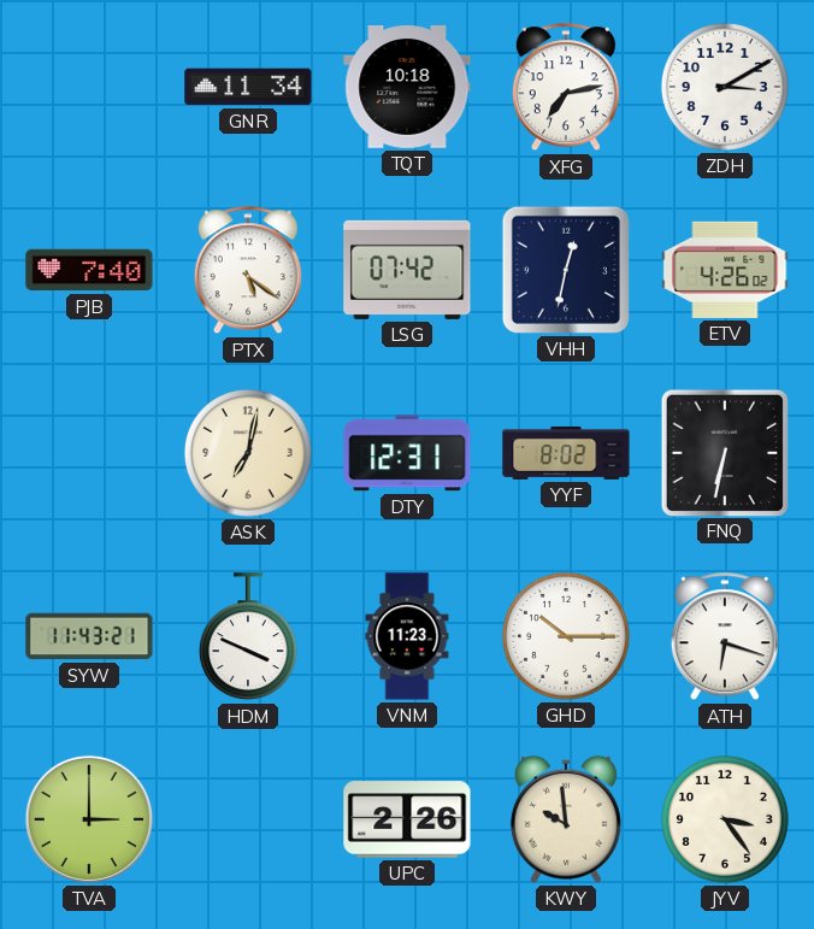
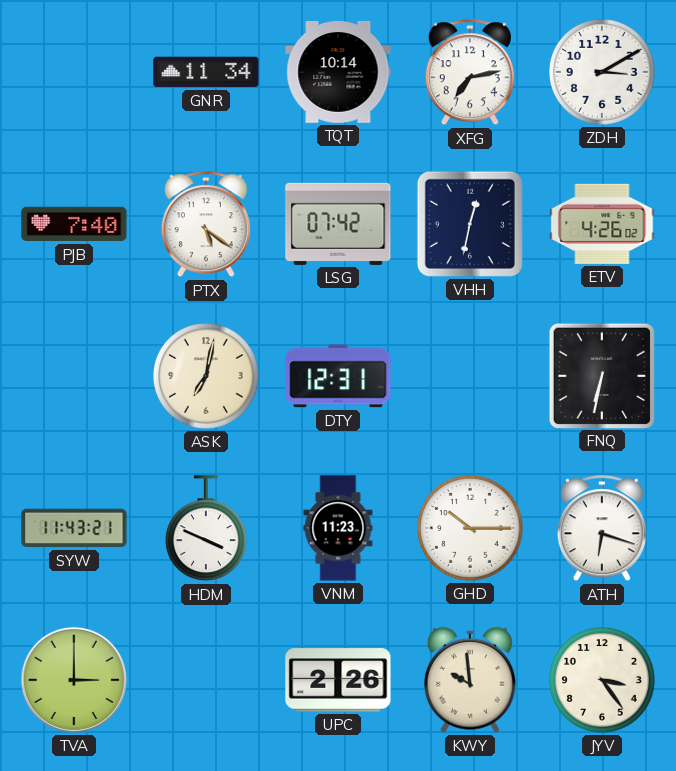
TQT: 10:18 -> 10:14
YYF: 8:02 -> none
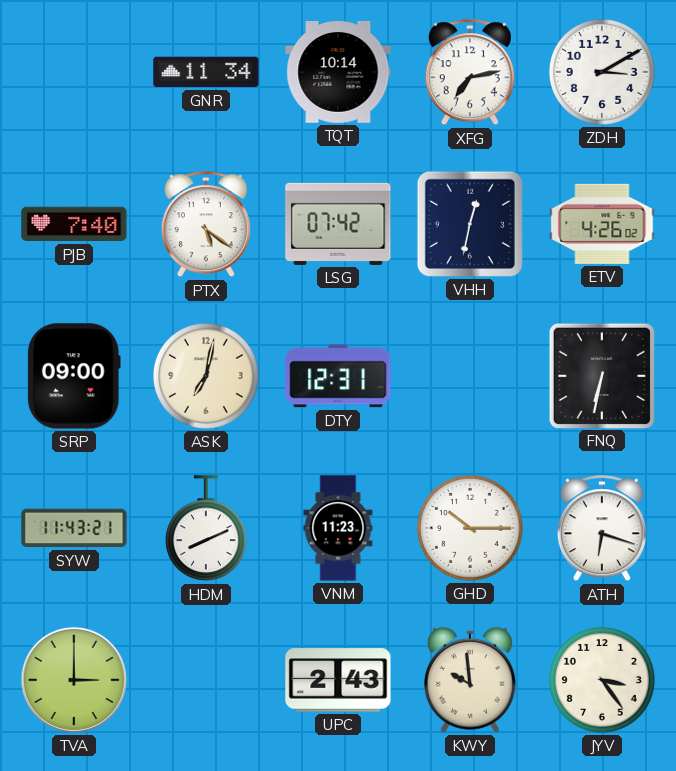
SRP: none -> 09:00
HDM: 3:49 -> 8:11
UPC: 2:26 -> 2:43
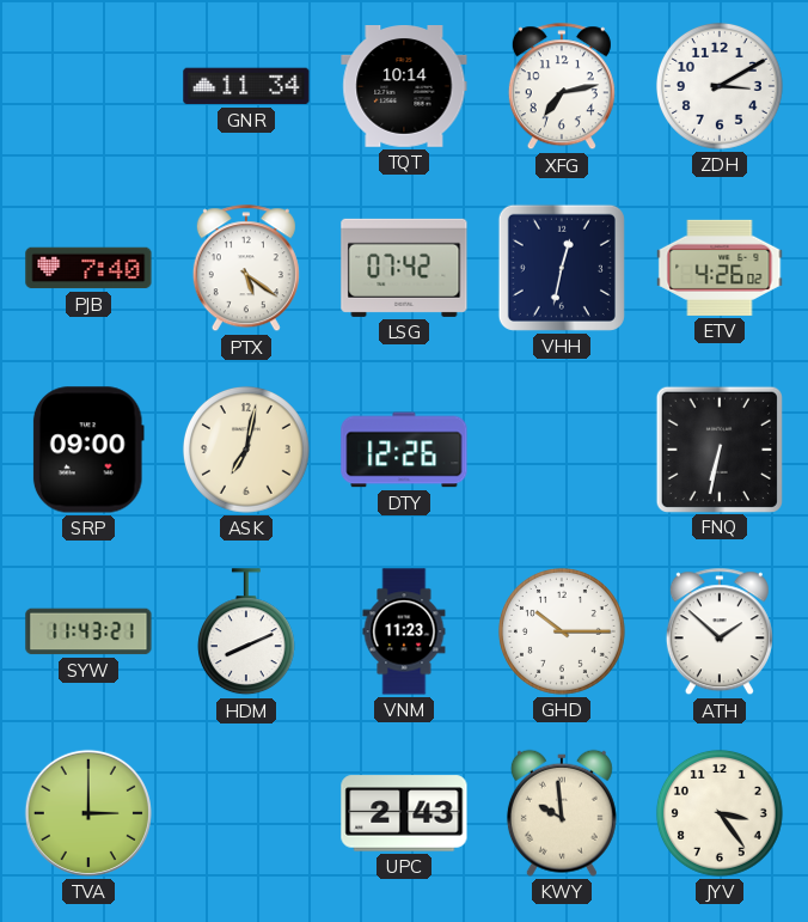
DTY: 12:31 -> 12:26
ATH: 6:18 -> 1:52
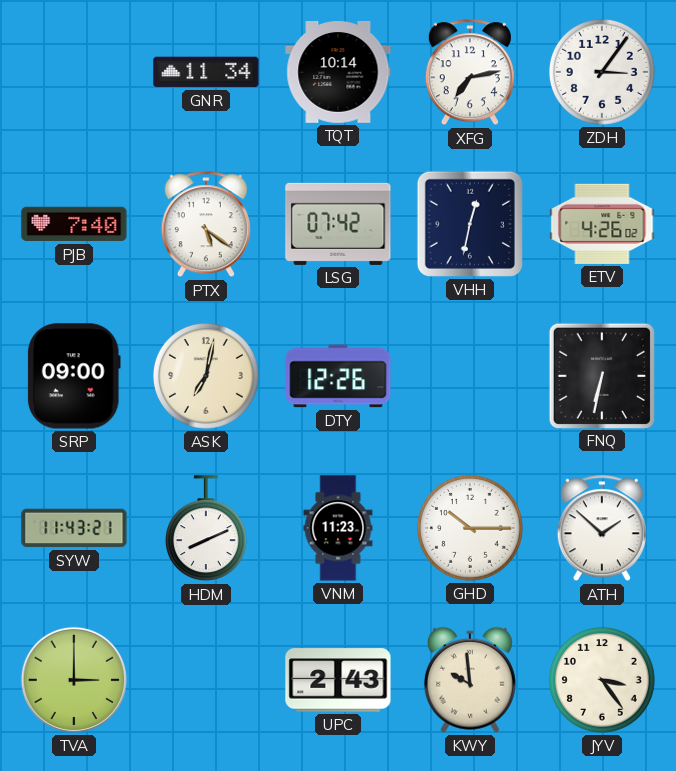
ZDH: 3:10 -> 3:06
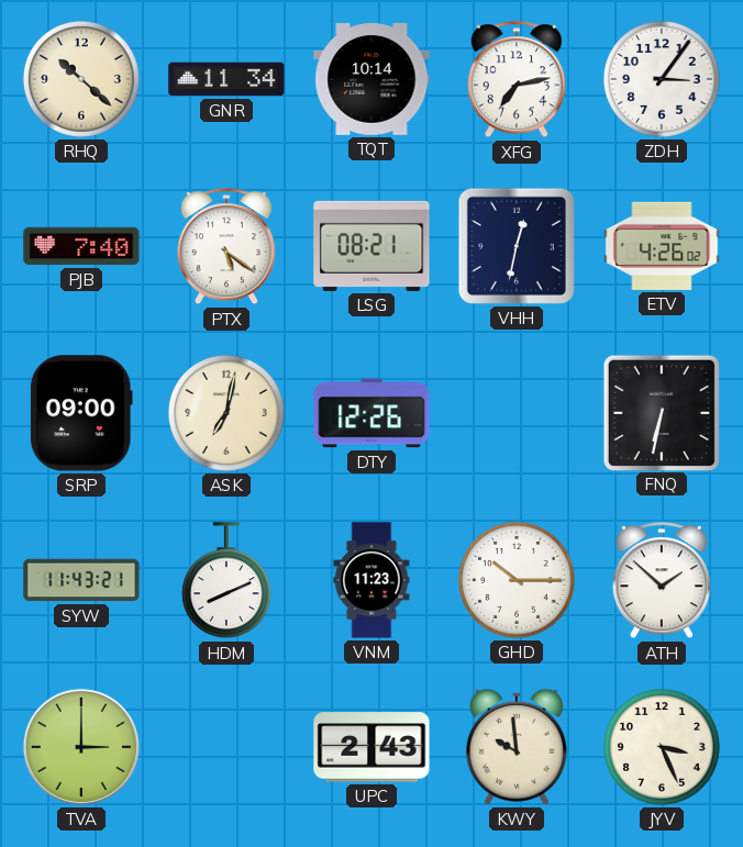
RHQ: none -> 10:22
LSG: 07:42 -> 08:21
JYV: 3:24 -> 3:26
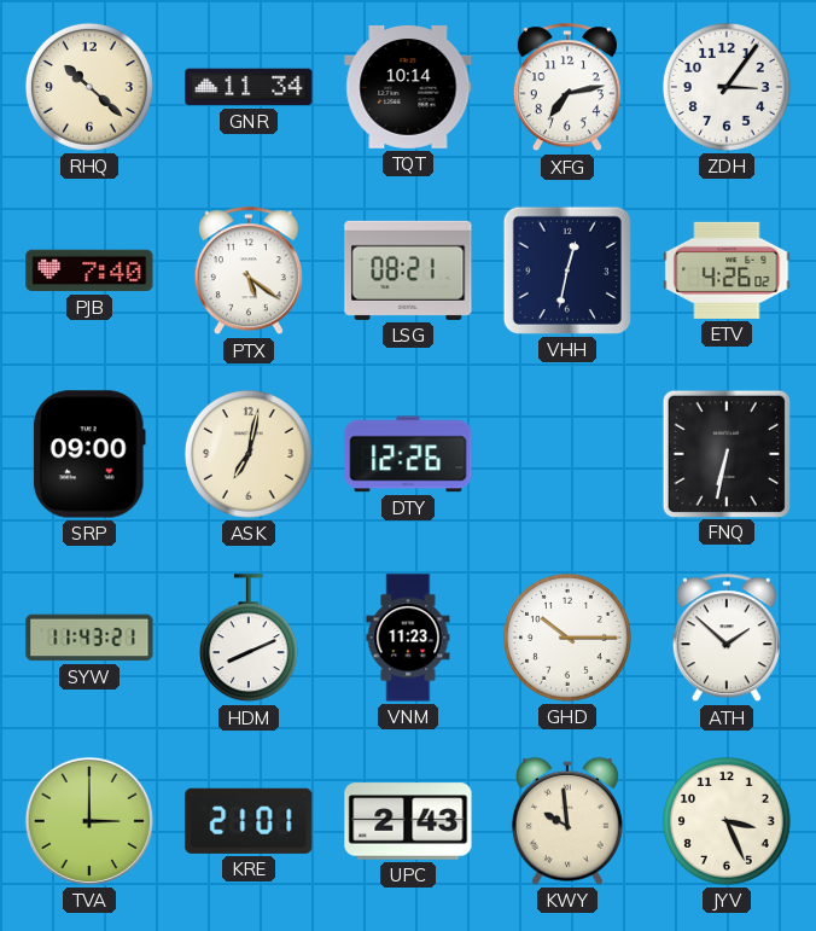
KRE: none -> 21:01
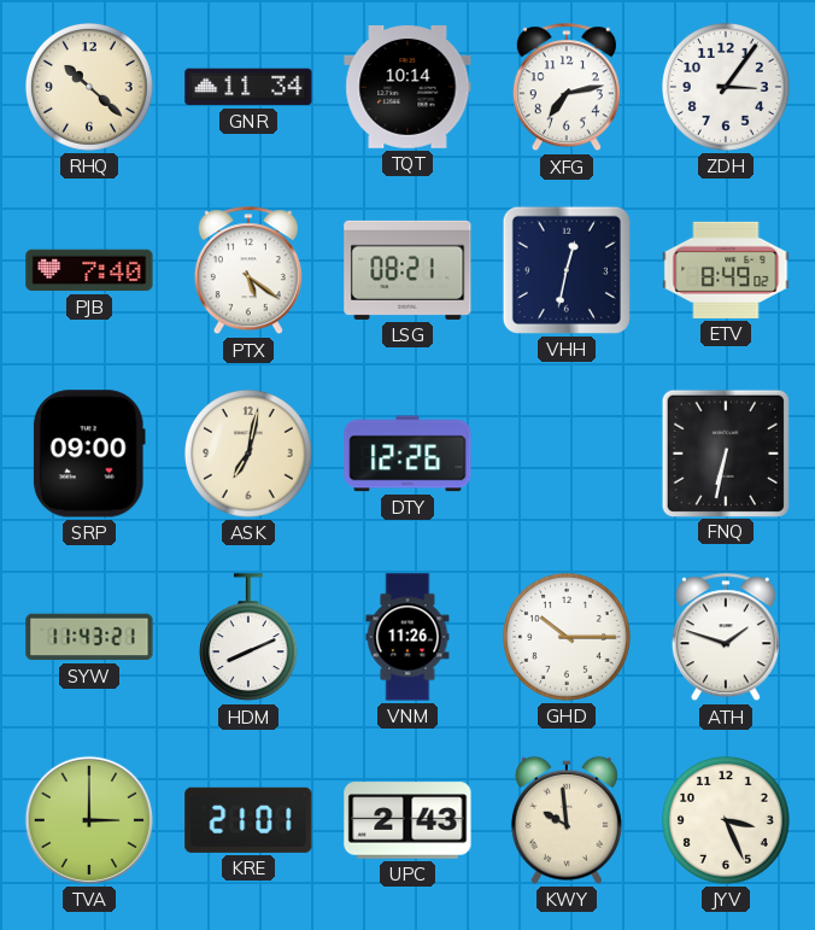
ETV: 4:26 -> 8:49
VNM: 11:23 -> 11:26
ATH: 1:52 -> 1:48
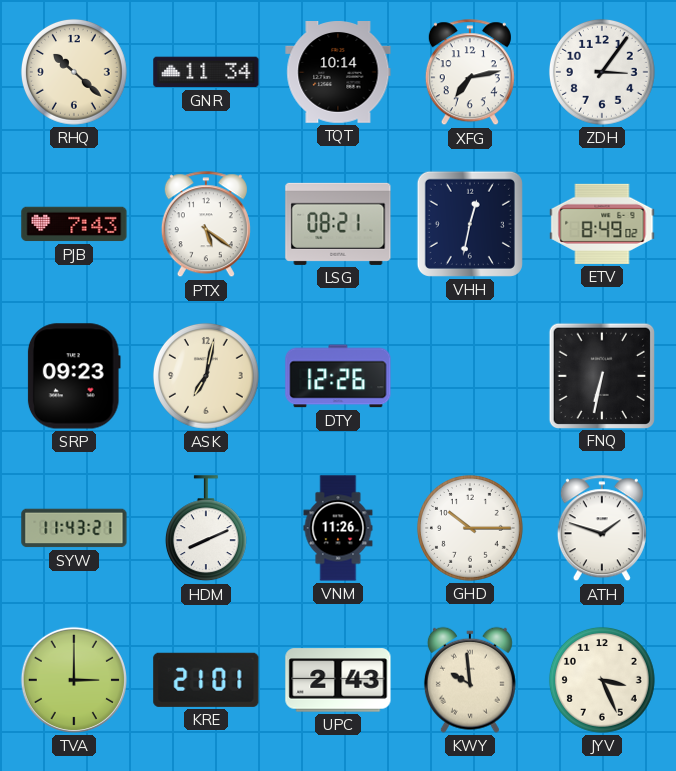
PJB: 7:40 -> 7:43
SRP: 09:00 -> 09:23
